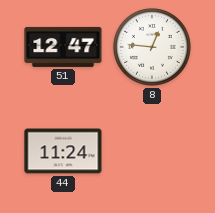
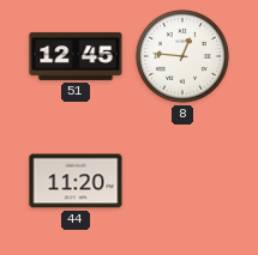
51: 12:47 -> 12:45
44: 11:24 -> 11:20
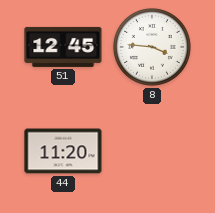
8: 12:46 -> 3:46
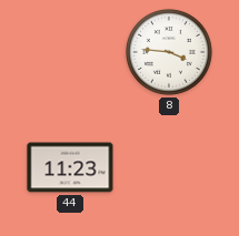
51: 12:45 -> none
44: 11:20 -> 11:23
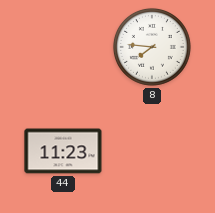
8: 3:46 -> 7:46
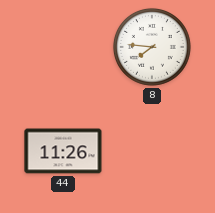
44: 11:23 -> 11:26
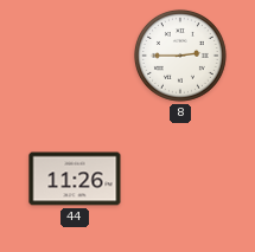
8: 7:46 -> 2:45
